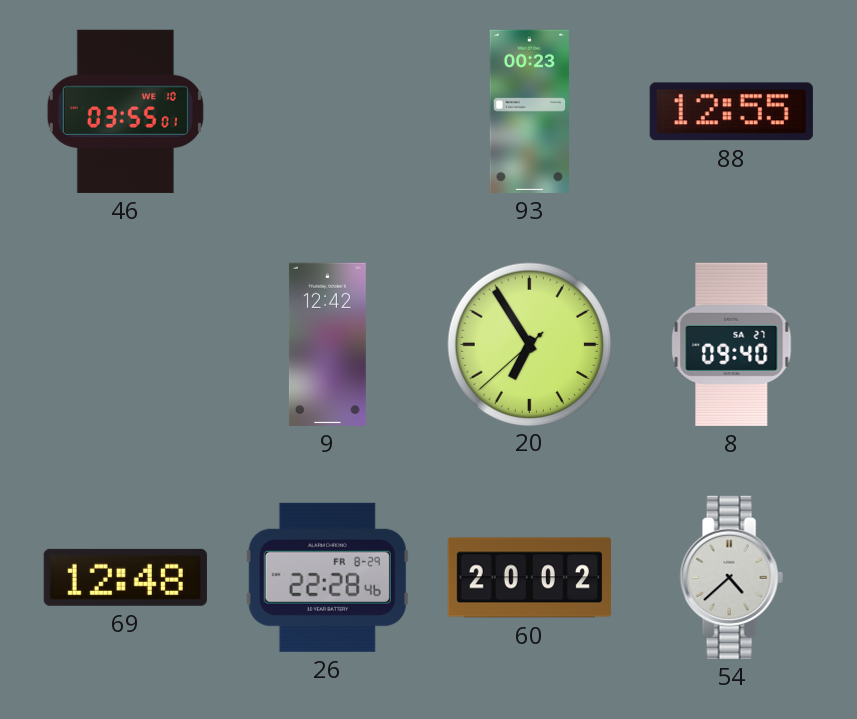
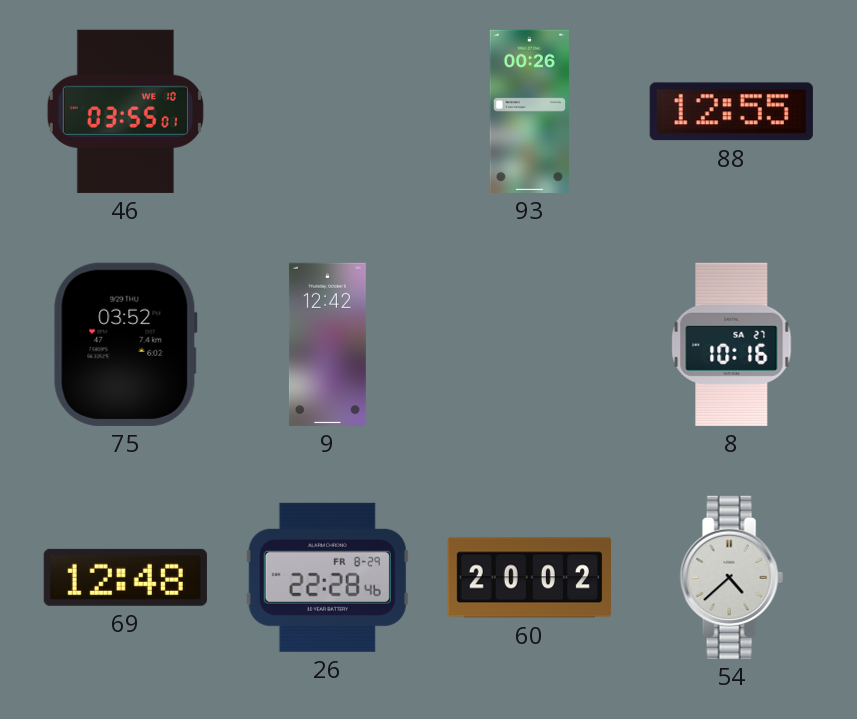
93: 00:23 -> 00:26
75: none -> 03:52
20: 6:54 -> none
8: 09:40 -> 10:16
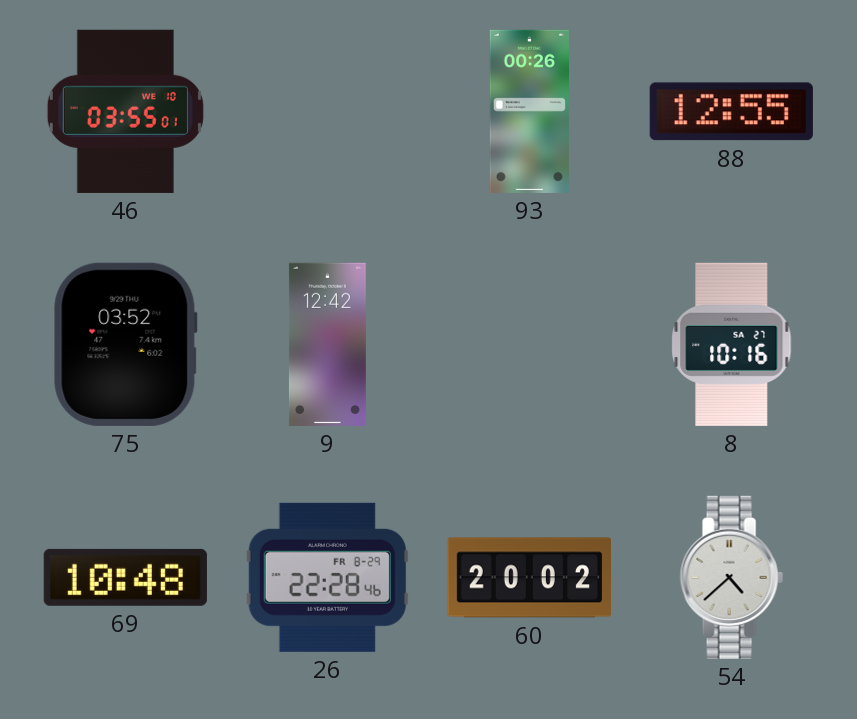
69: 12:48 -> 10:48
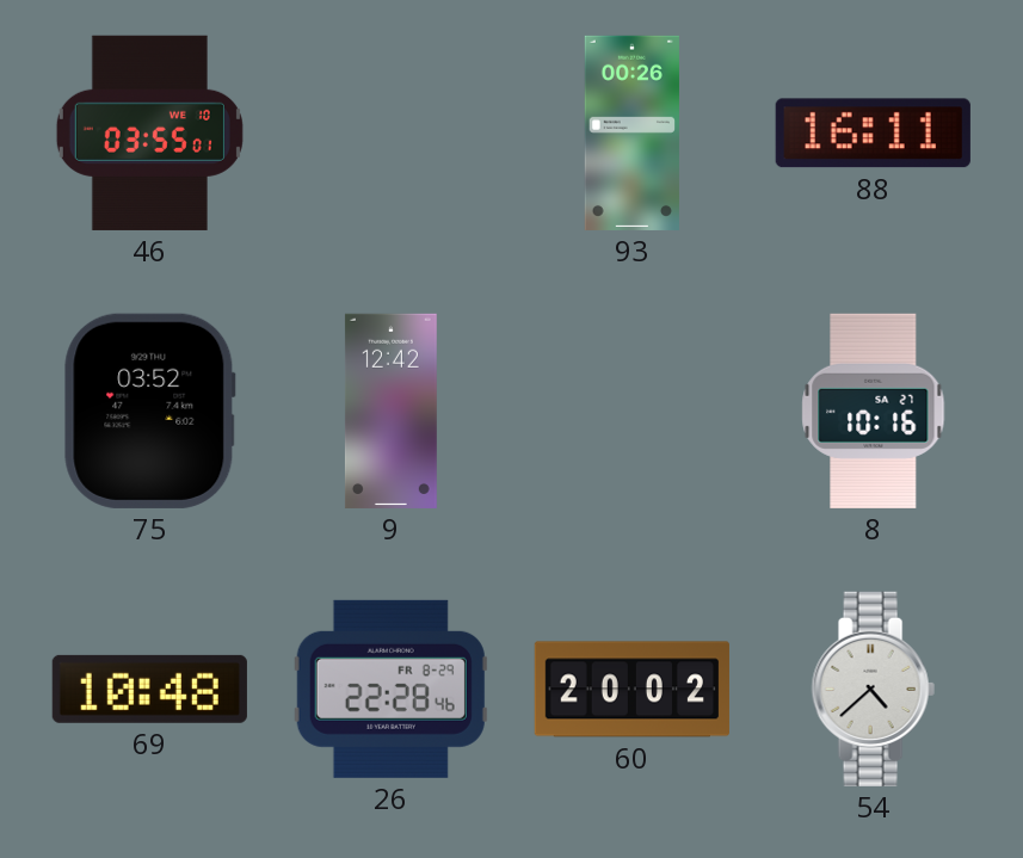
88: 12:55 -> 16:11
